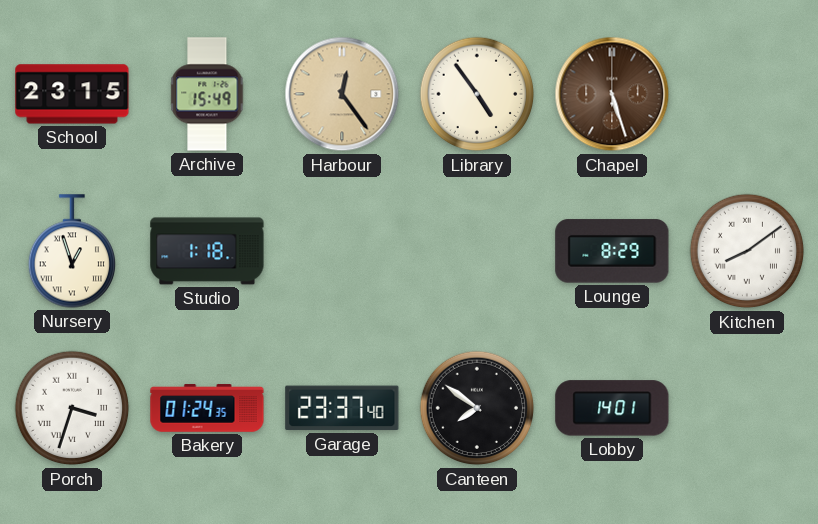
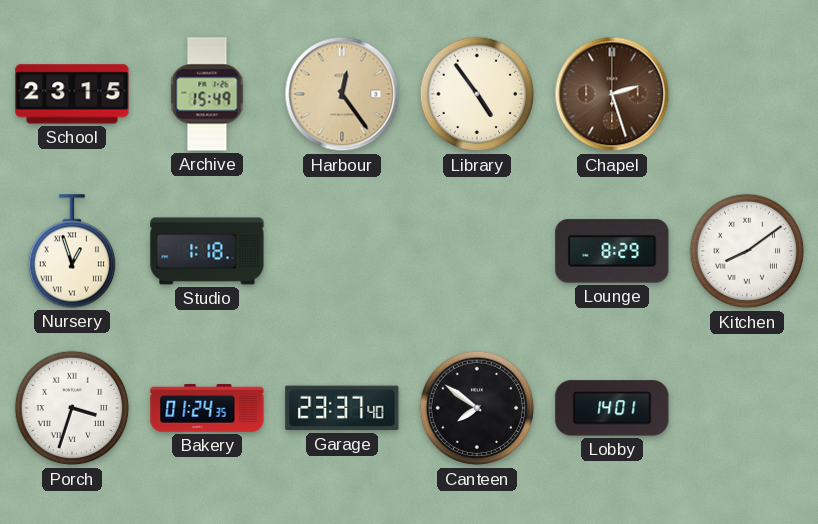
Chapel: 5:27 -> 2:27
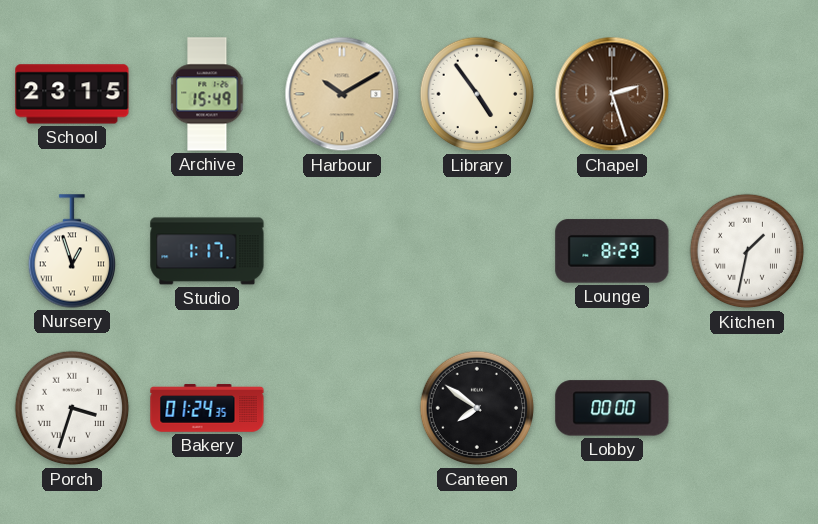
Harbour: 12:24 -> 10:10
Studio: 1:18 -> 1:17
Kitchen: 8:09 -> 1:32
Garage: 23:37 -> none
Lobby: 14:01 -> 00:00
